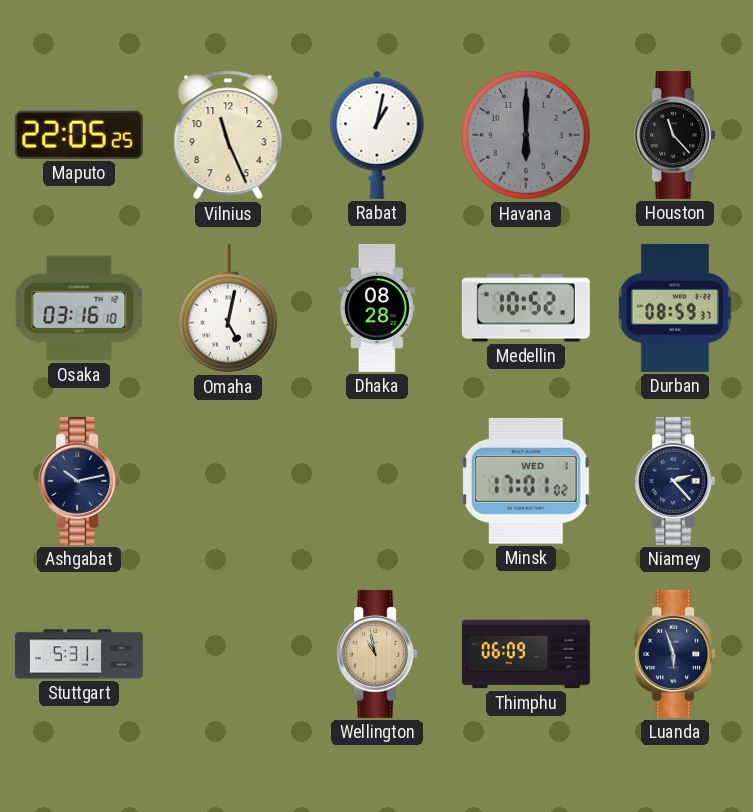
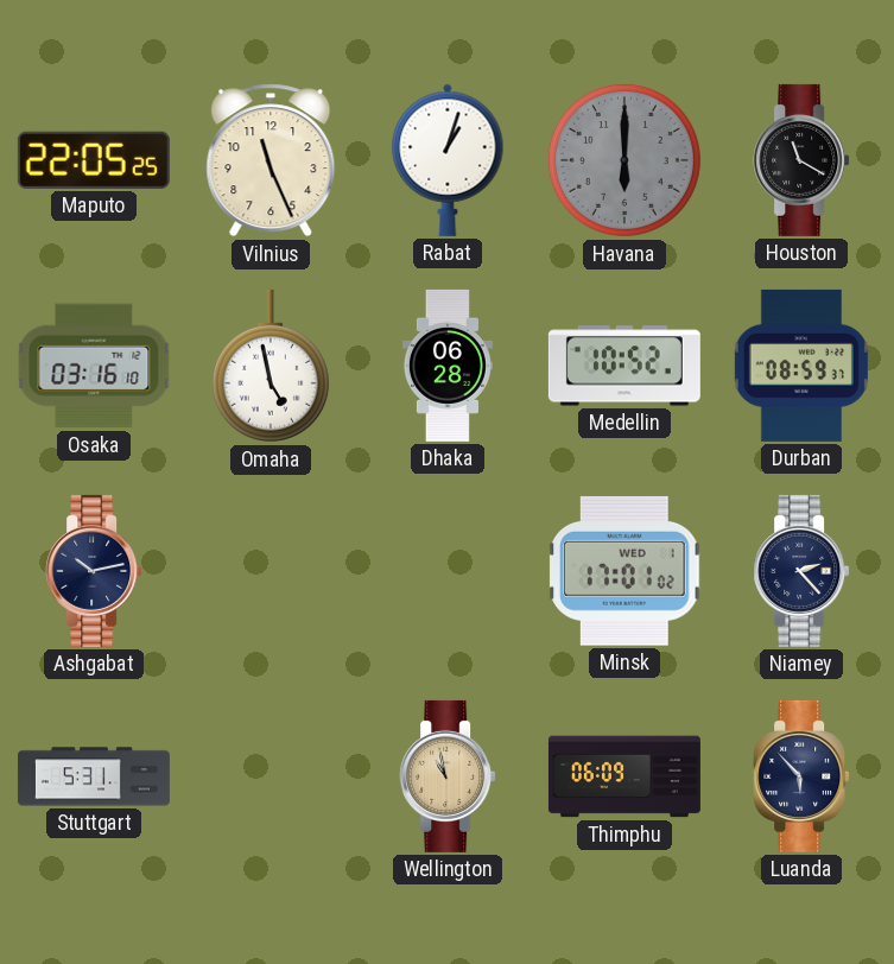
Rabat: 1:02 -> 1:03
Houston: 11:23 -> 11:20
Omaha: 5:02 -> 4:58
Dhaka: 08:28 -> 06:28
Luanda: 5:57 -> 5:53
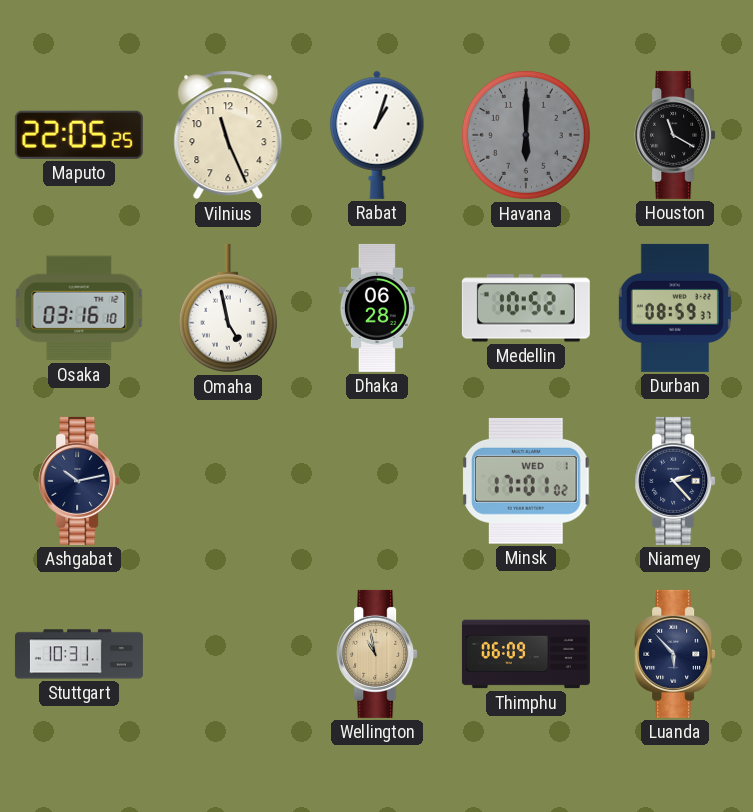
Stuttgart: 5:31 -> 10:31
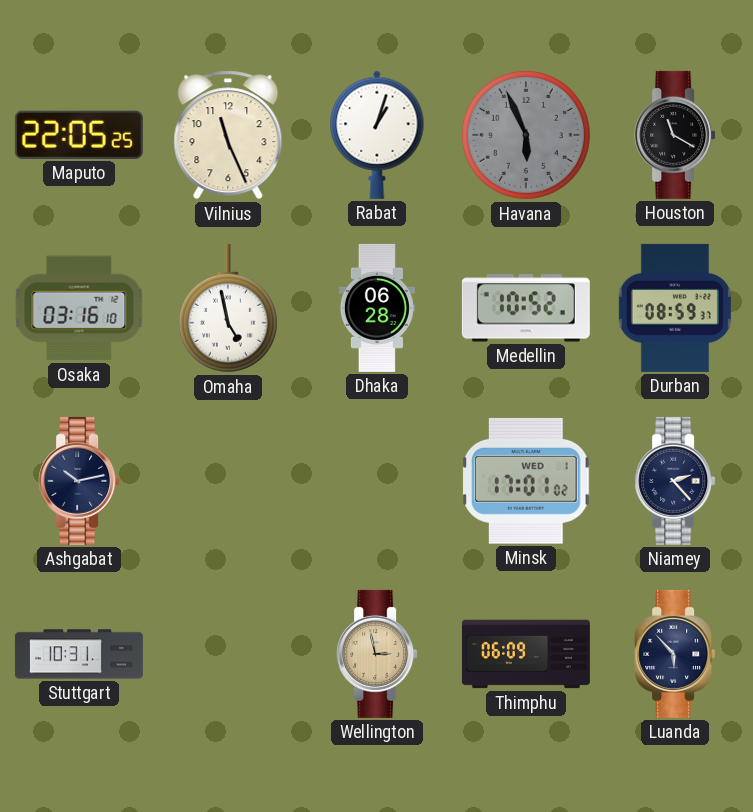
Havana: 6:00 -> 5:56
Wellington: 10:58 -> 2:58
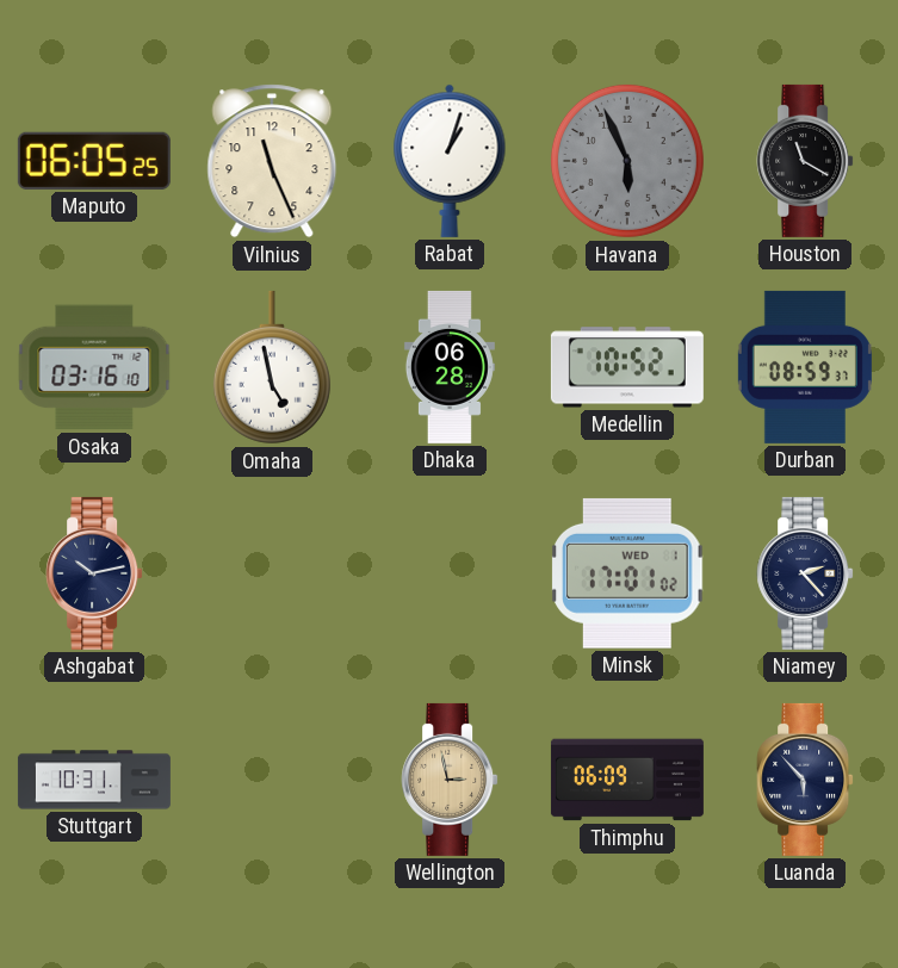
Maputo: 22:05 -> 06:05
